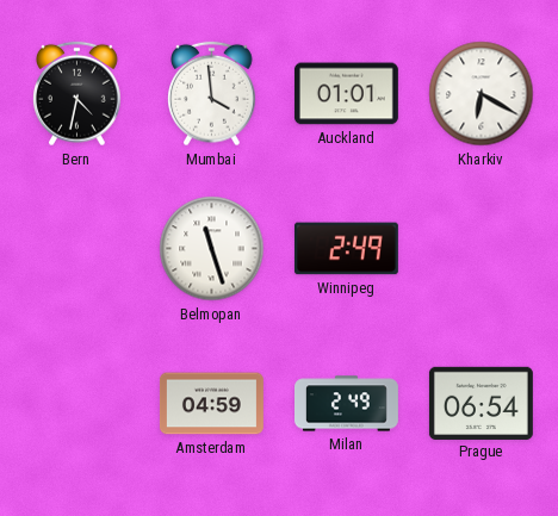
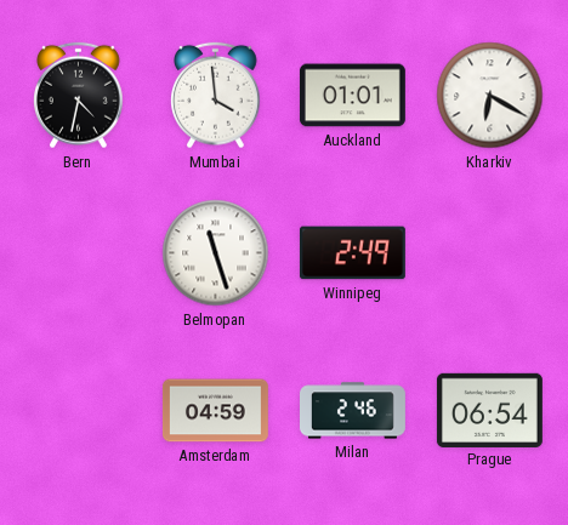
Milan: 2:49 -> 2:46
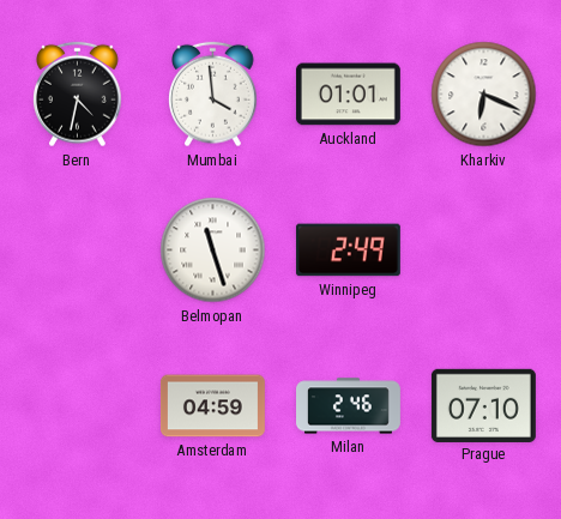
Kharkiv: 6:20 -> 6:19
Prague: 06:54 -> 07:10
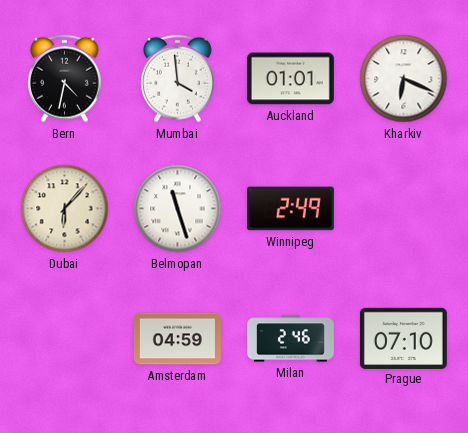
Dubai: none -> 6:07
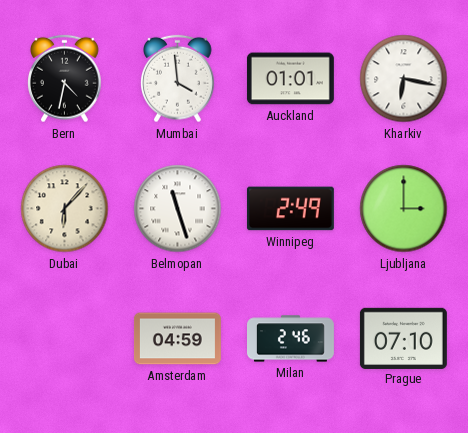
Kharkiv: 6:19 -> 6:17
Ljubljana: none -> 3:00
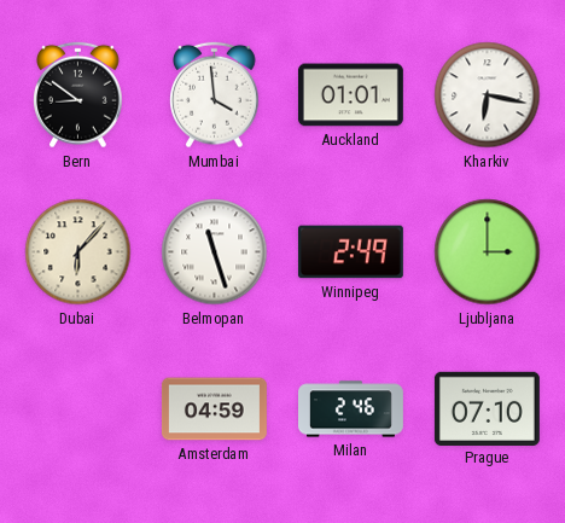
Bern: 4:32 -> 8:51
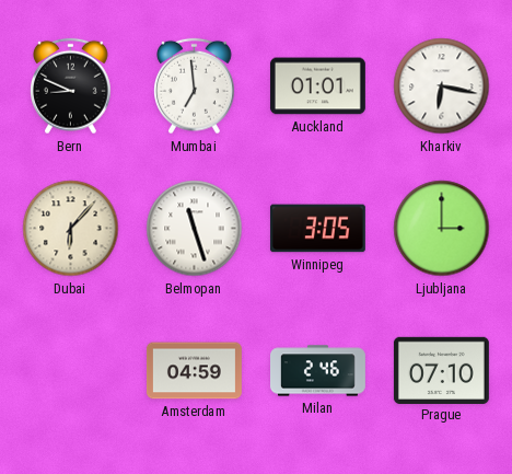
Bern: 8:51 -> 8:49
Mumbai: 3:59 -> 6:59
Winnipeg: 2:49 -> 3:05
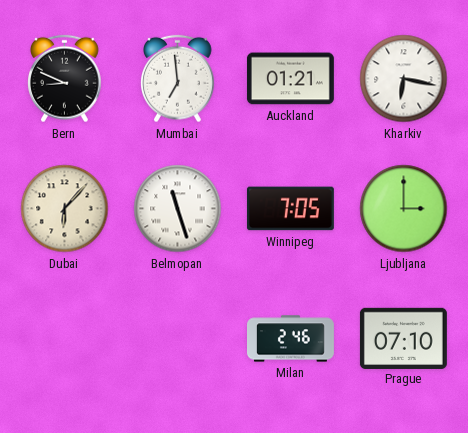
Auckland: 01:01 -> 01:21
Winnipeg: 3:05 -> 7:05
Amsterdam: 04:59 -> none
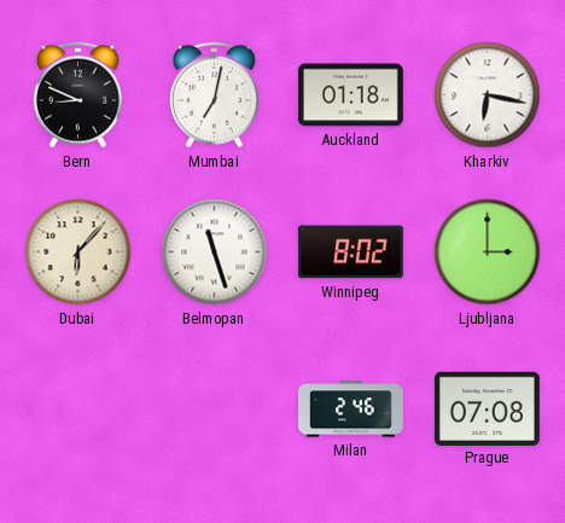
Mumbai: 6:59 -> 7:02
Auckland: 01:21 -> 01:18
Winnipeg: 7:05 -> 8:02
Prague: 07:10 -> 07:08
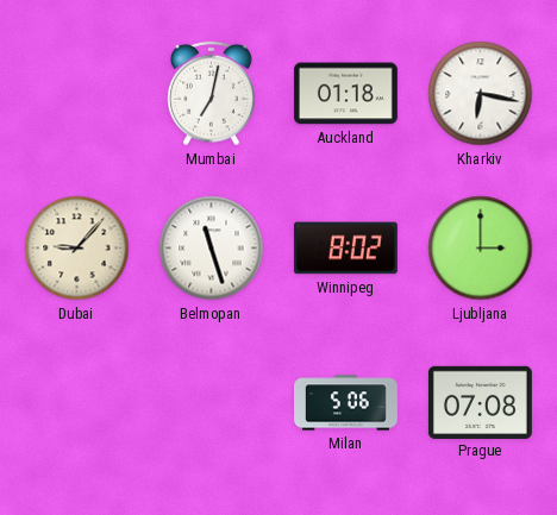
Bern: 8:49 -> none
Dubai: 6:07 -> 9:07
Milan: 2:46 -> 5:06
